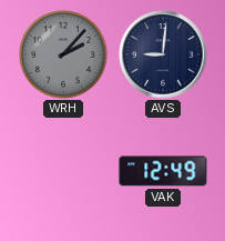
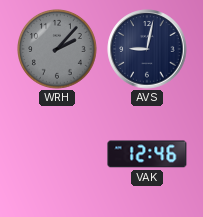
AVS: 9:01 -> 9:02
VAK: 12:49 -> 12:46
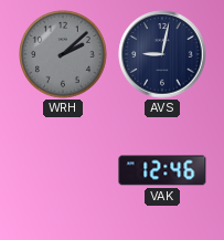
WRH: 2:07 -> 2:08
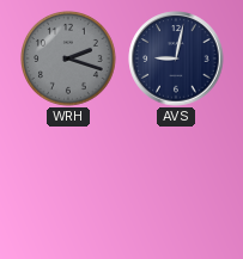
WRH: 2:08 -> 2:18
VAK: 12:46 -> none
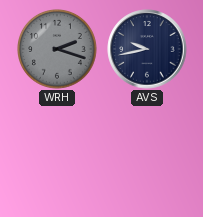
AVS: 9:02 -> 9:43
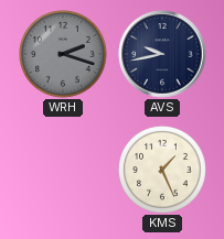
KMS: none -> 1:26
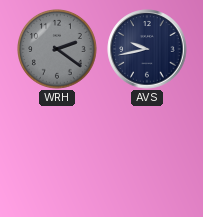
WRH: 2:18 -> 2:21
KMS: 1:26 -> none
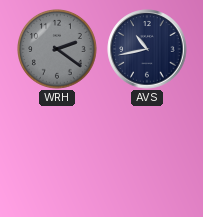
AVS: 9:43 -> 10:43
